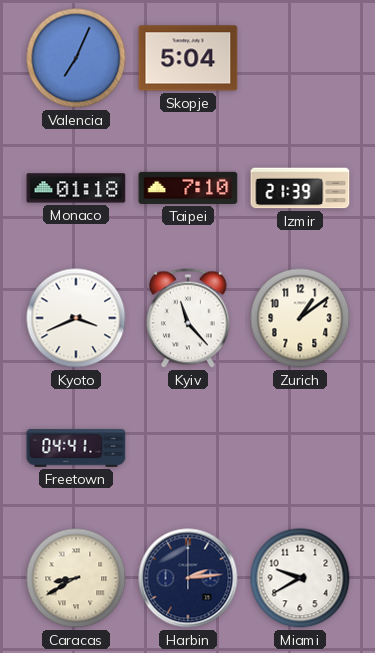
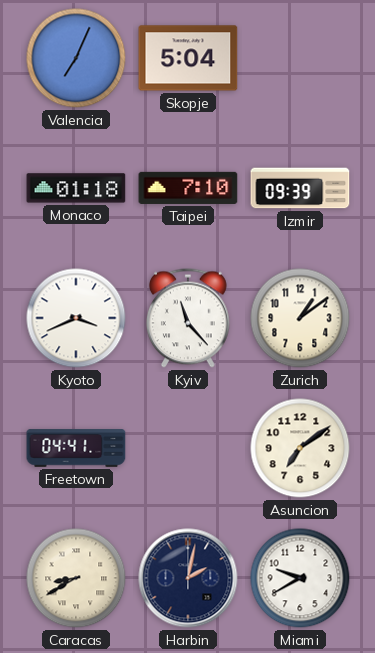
Izmir: 21:39 -> 09:39
Asuncion: none -> 7:09
Harbin: 2:14 -> 2:02
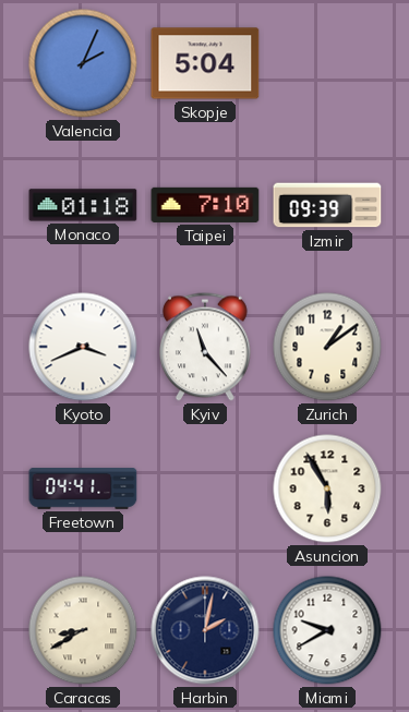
Valencia: 7:04 -> 2:04
Asuncion: 7:09 -> 5:55
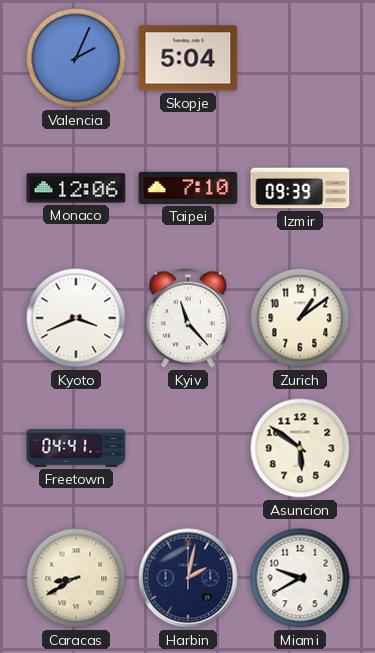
Monaco: 01:18 -> 12:06
Asuncion: 5:55 -> 5:51
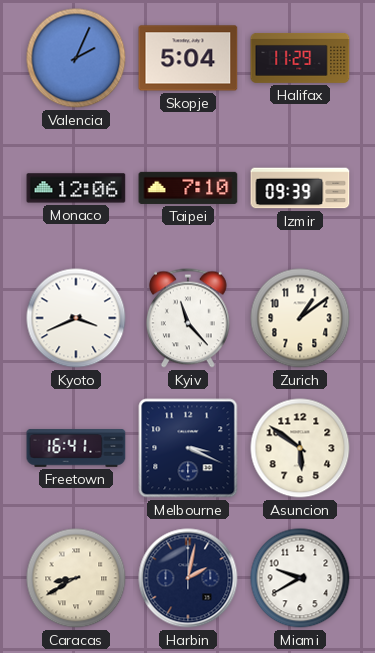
Halifax: none -> 11:29
Freetown: 04:41 -> 16:41
Melbourne: none -> 3:19
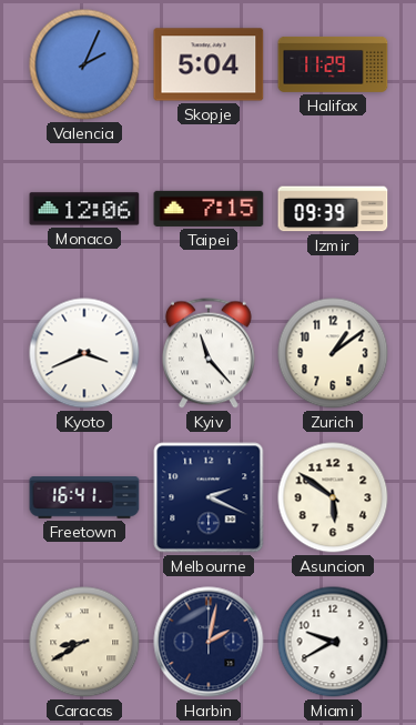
Taipei: 7:10 -> 7:15
Melbourne: 3:19 -> 2:19
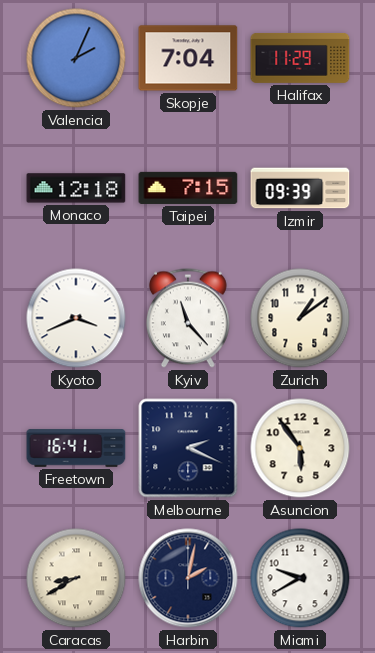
Skopje: 5:04 -> 7:04
Monaco: 12:06 -> 12:18
Asuncion: 5:51 -> 5:54
